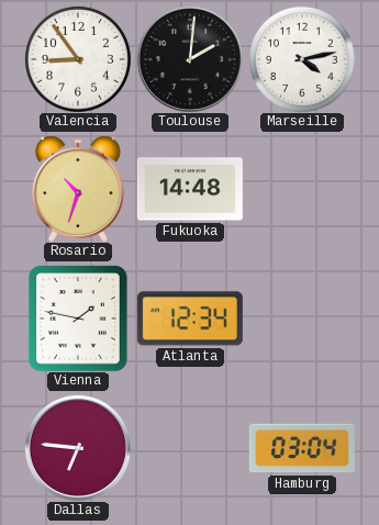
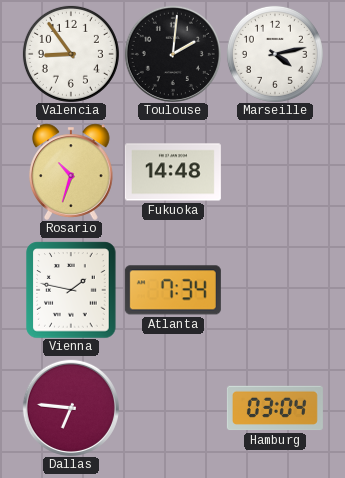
Atlanta: 12:34 -> 7:34
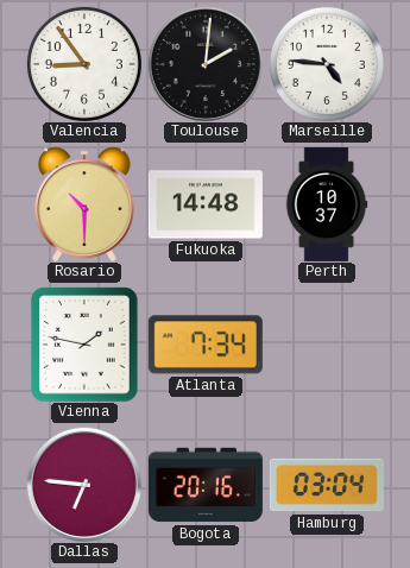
Marseille: 4:13 -> 4:46
Rosario: 10:33 -> 10:30
Perth: none -> 10:37
Bogota: none -> 20:16
